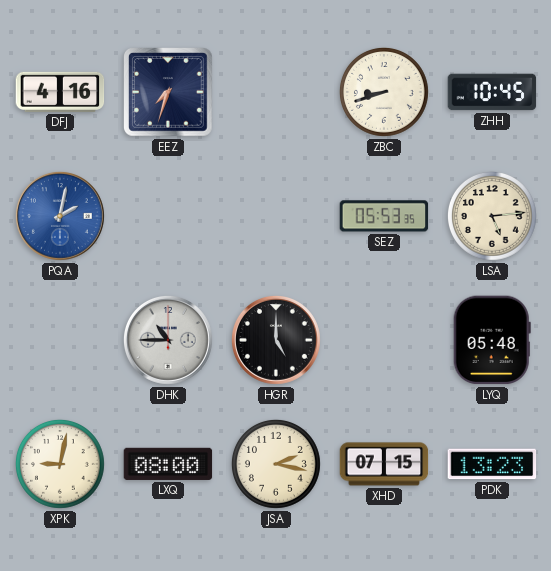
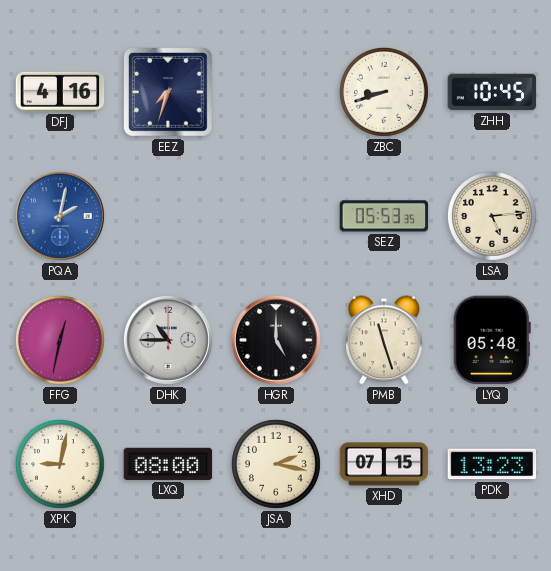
FFG: none -> 12:32
PMB: none -> 11:27
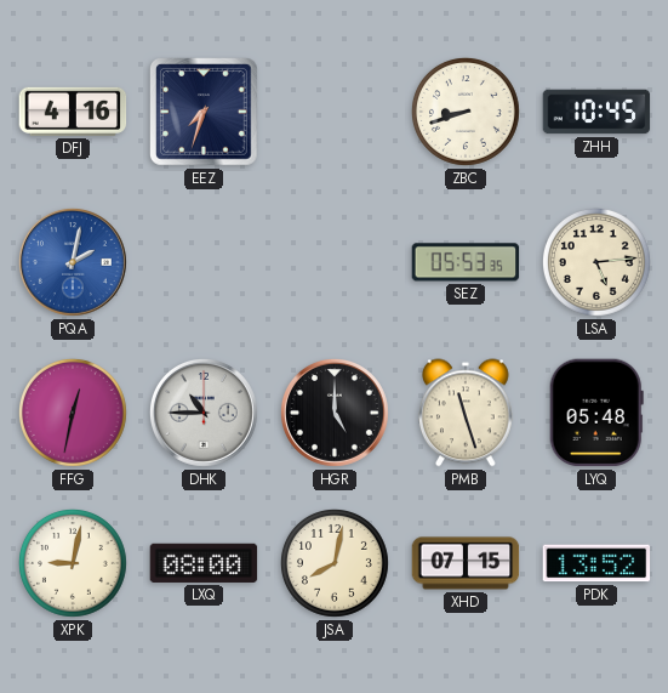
JSA: 2:17 -> 8:02
PDK: 13:23 -> 13:52
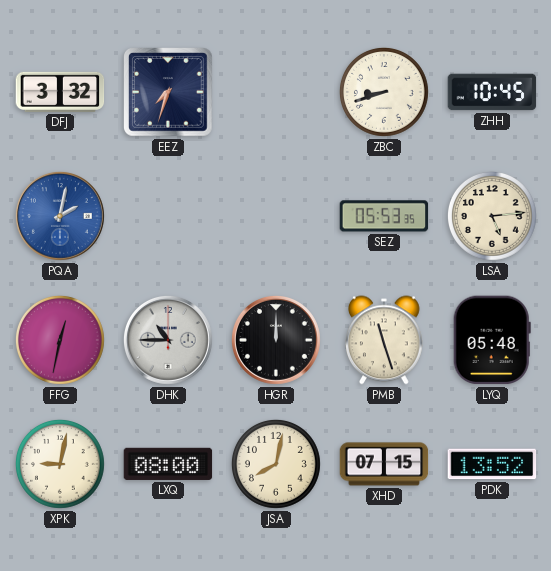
DFJ: 4:16 -> 3:32
HGR: 5:00 -> 12:00
